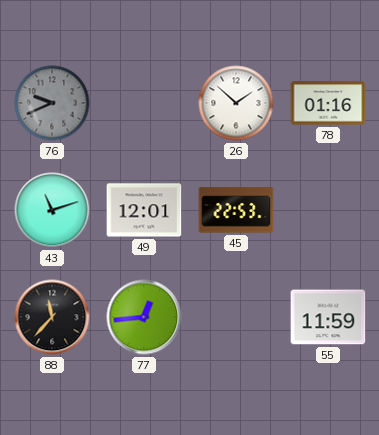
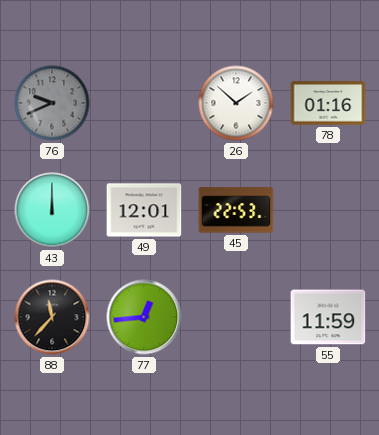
43: 11:12 -> 12:00
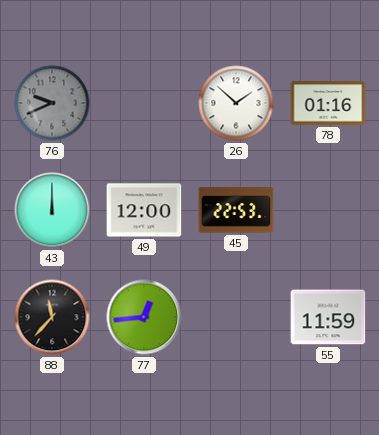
49: 12:01 -> 12:00
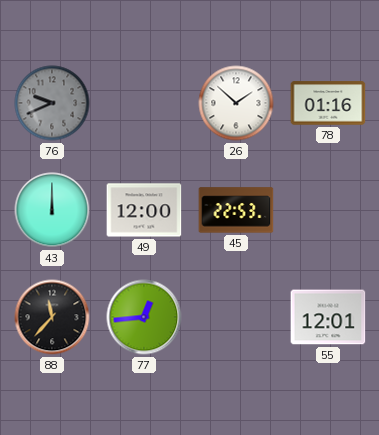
55: 11:59 -> 12:01
